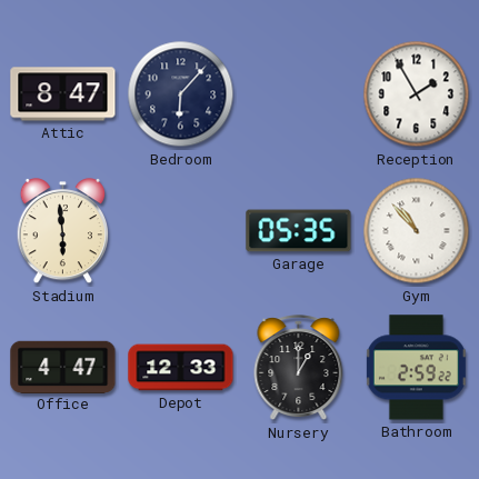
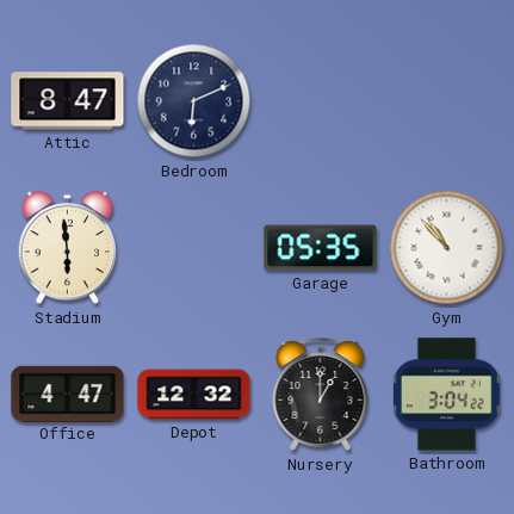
Bedroom: 6:07 -> 6:11
Reception: 1:55 -> none
Depot: 12:33 -> 12:32
Bathroom: 2:59 -> 3:04
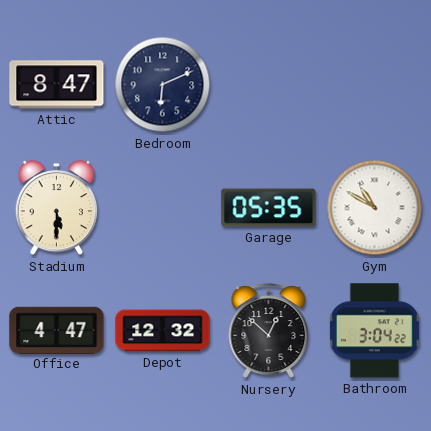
Stadium: 5:59 -> 5:30
Gym: 10:53 -> 10:50
Nursery: 1:00 -> 12:52
